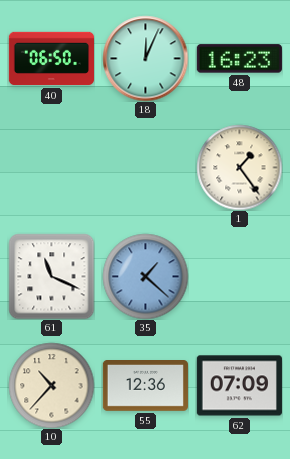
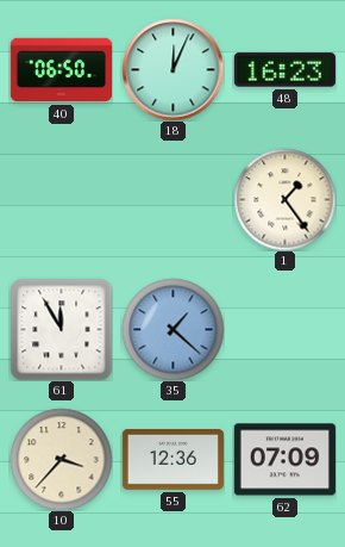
61: 11:19 -> 11:55
10: 10:37 -> 3:37
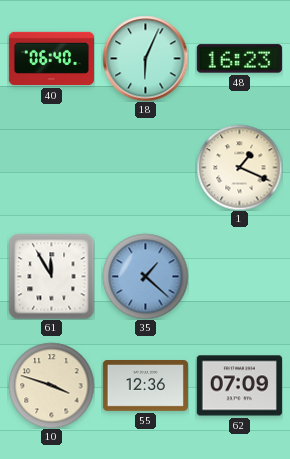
40: 06:50 -> 06:40
18: 12:04 -> 6:04
1: 1:24 -> 1:19
10: 3:37 -> 3:48
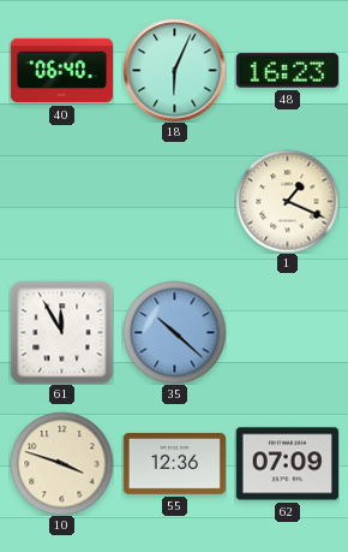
35: 1:22 -> 10:22
